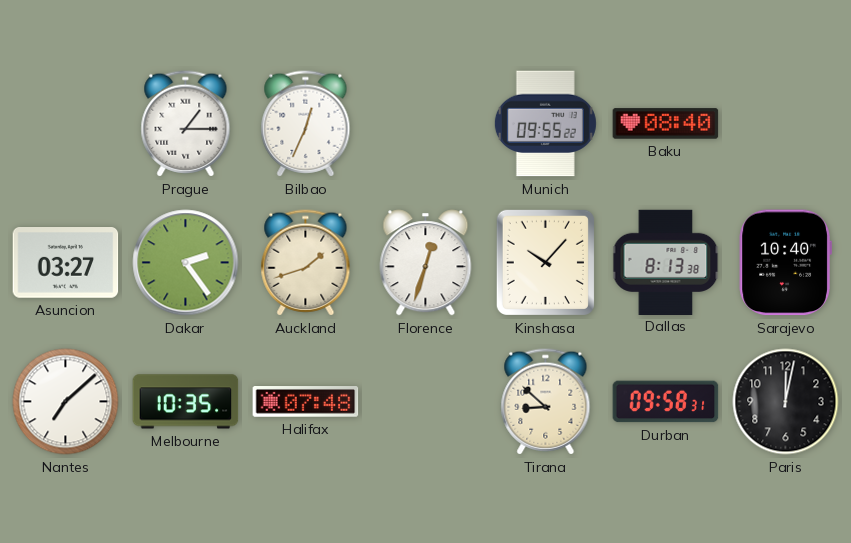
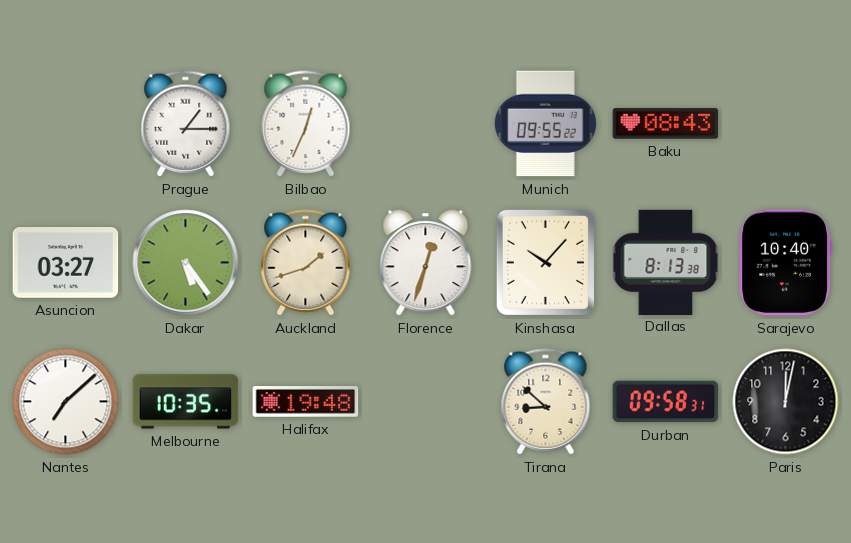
Baku: 08:40 -> 08:43
Dakar: 2:24 -> 5:24
Halifax: 07:48 -> 19:48
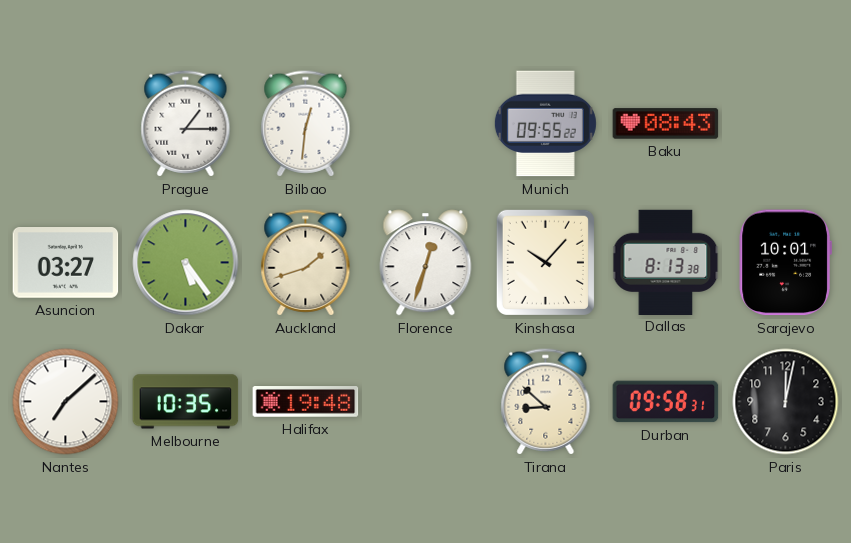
Bilbao: 12:34 -> 12:31
Sarajevo: 10:40 -> 10:01
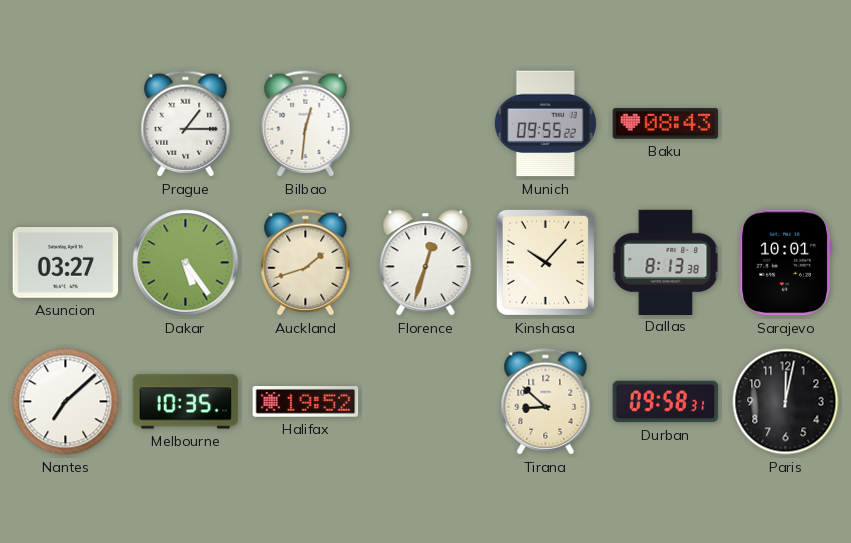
Halifax: 19:48 -> 19:52
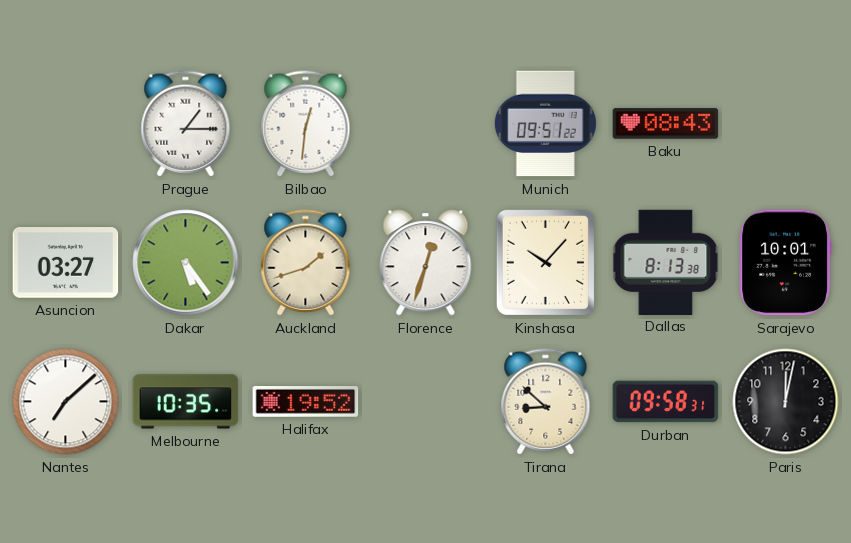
Munich: 09:55 -> 09:51
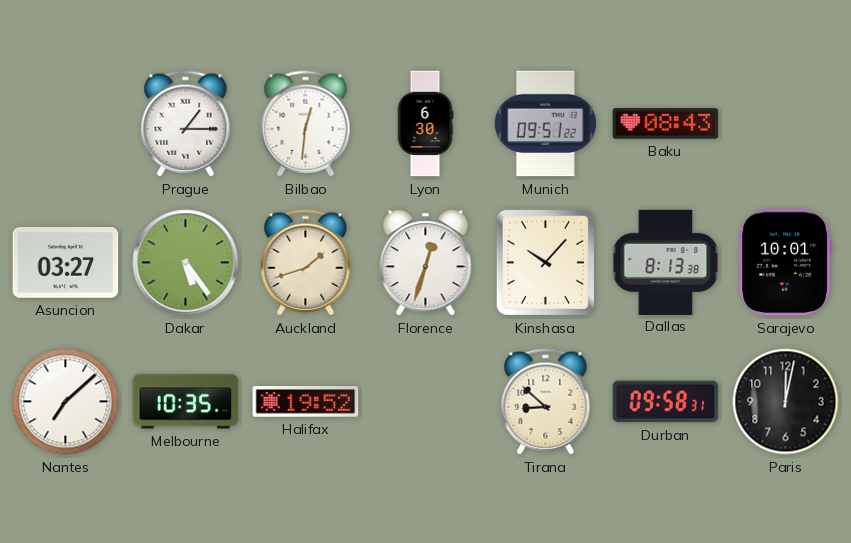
Lyon: none -> 6:30
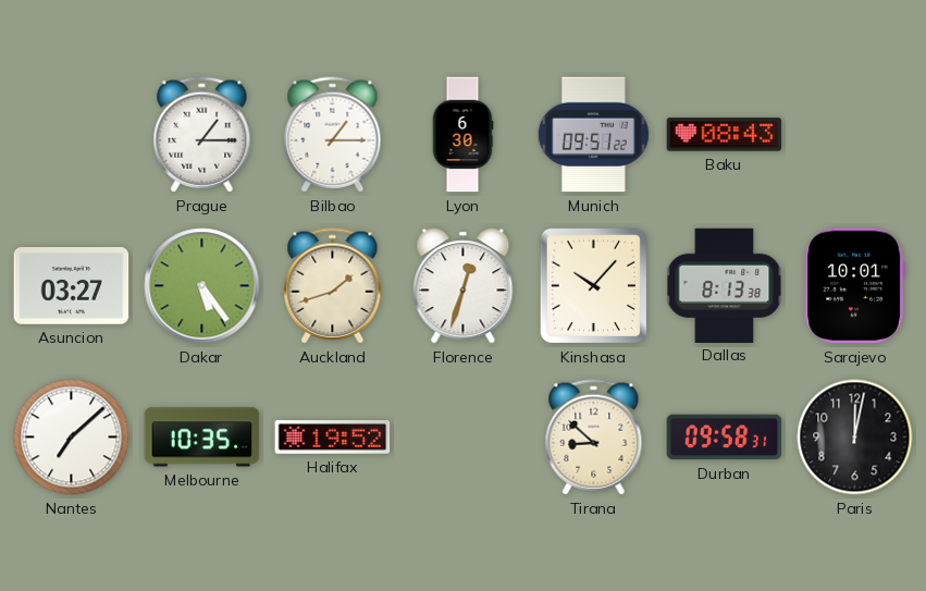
Bilbao: 12:31 -> 1:15
